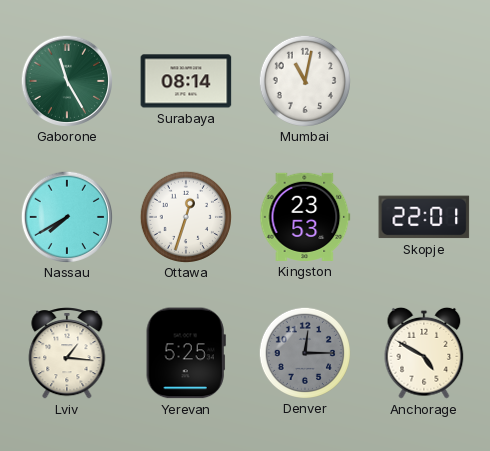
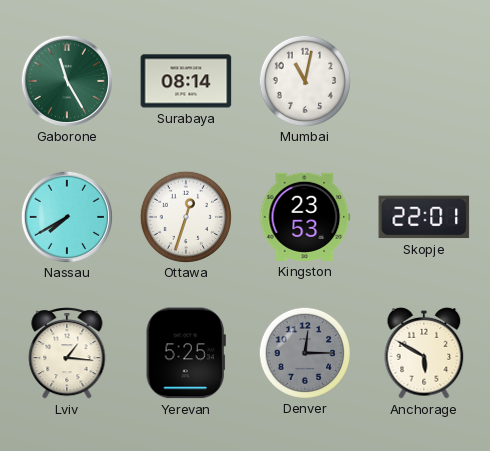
Anchorage: 4:50 -> 5:50
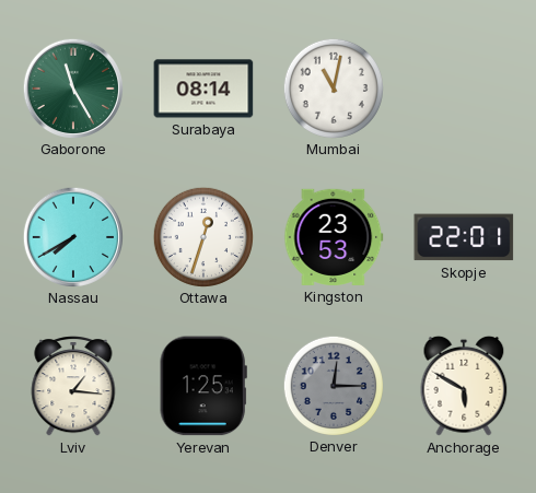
Yerevan: 5:25 -> 1:25
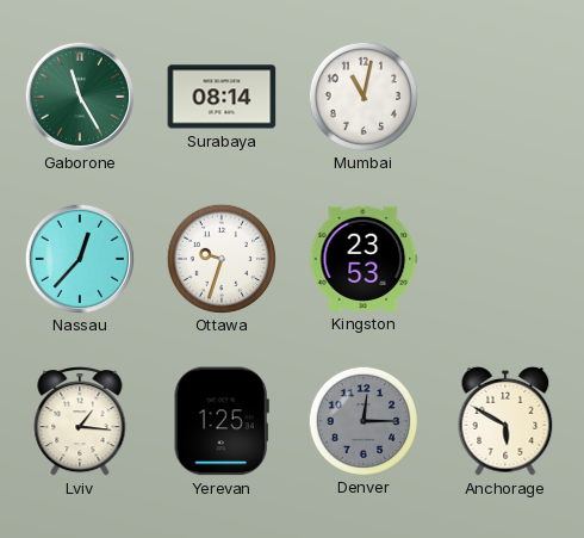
Nassau: 7:40 -> 12:37
Ottawa: 12:33 -> 9:33
Skopje: 22:01 -> none
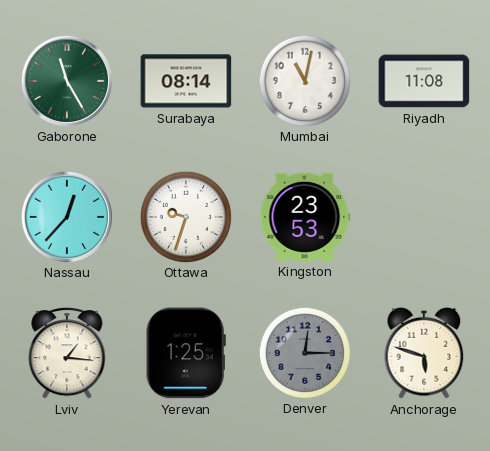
Riyadh: none -> 11:08
Anchorage: 5:50 -> 5:48
